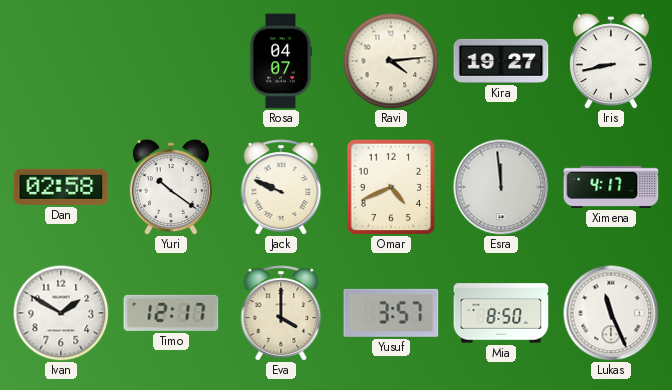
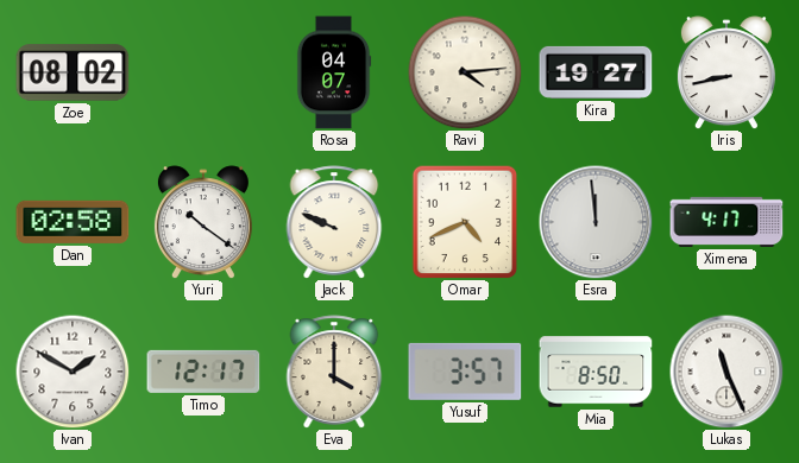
Zoe: none -> 08:02
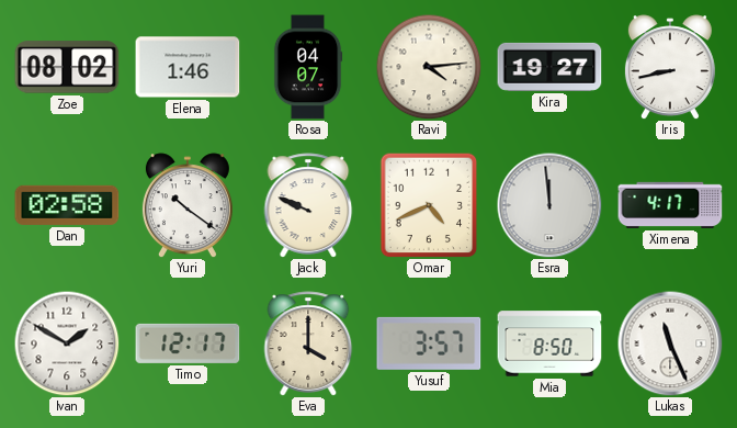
Elena: none -> 1:46
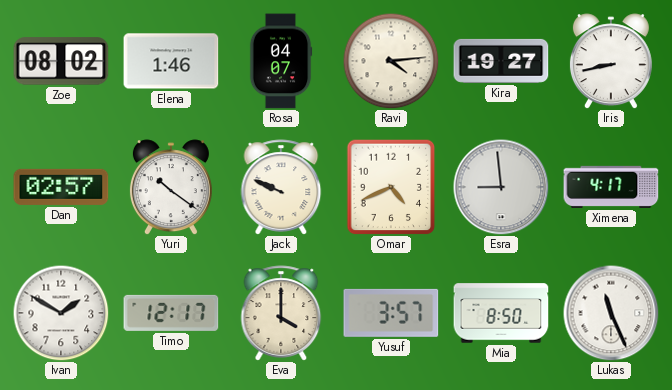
Dan: 02:58 -> 02:57
Esra: 11:59 -> 8:59
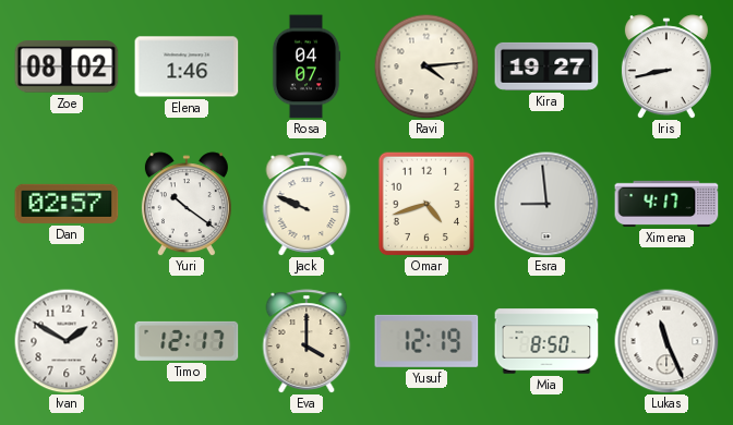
Omar: 4:41 -> 4:42
Yusuf: 3:57 -> 12:19
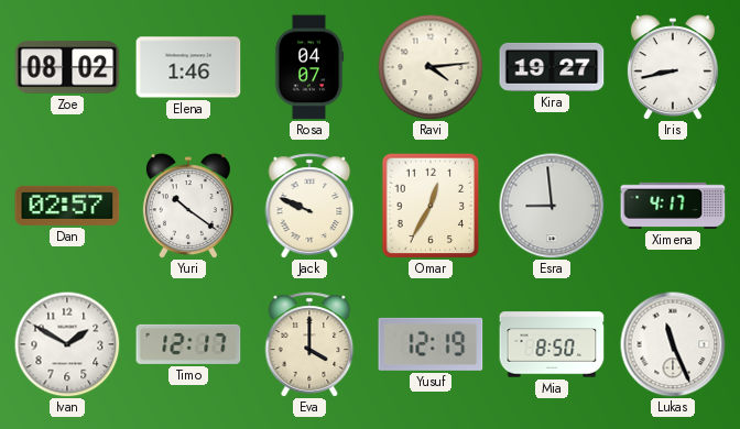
Omar: 4:42 -> 12:35
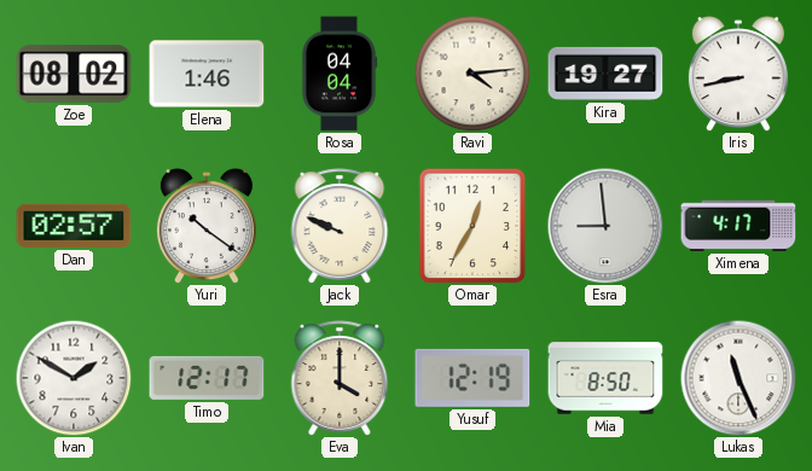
Rosa: 04:07 -> 04:04
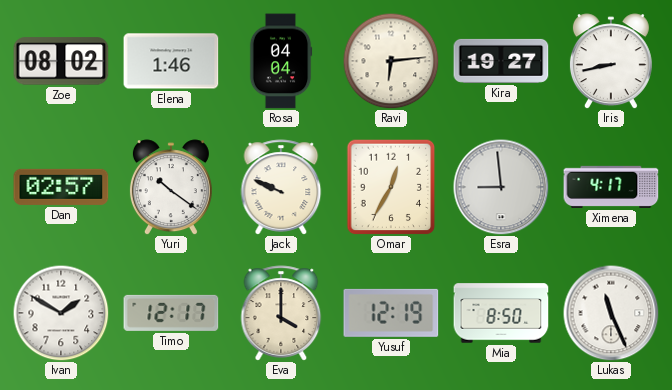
Ravi: 4:14 -> 6:14
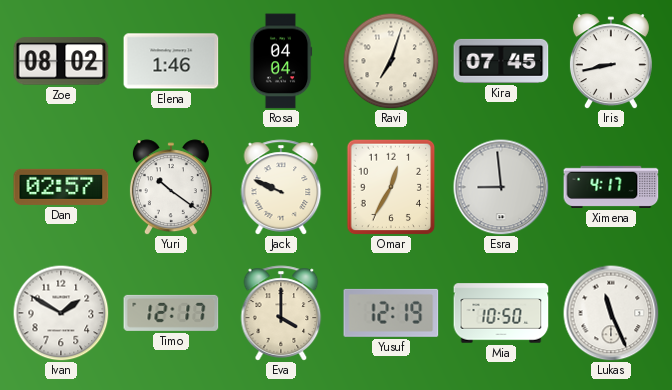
Ravi: 6:14 -> 7:03
Kira: 19:27 -> 07:45
Mia: 8:50 -> 10:50
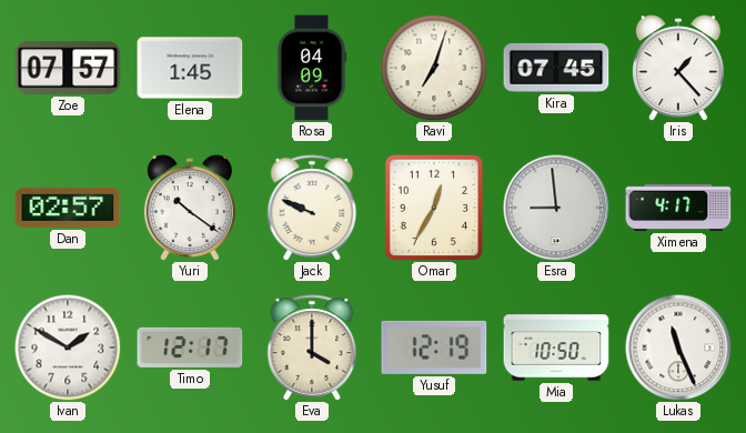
Zoe: 08:02 -> 07:57
Elena: 1:46 -> 1:45
Rosa: 04:04 -> 04:09
Iris: 8:43 -> 1:23
